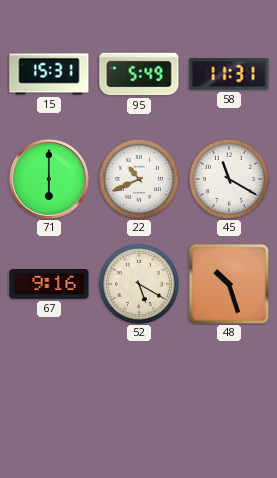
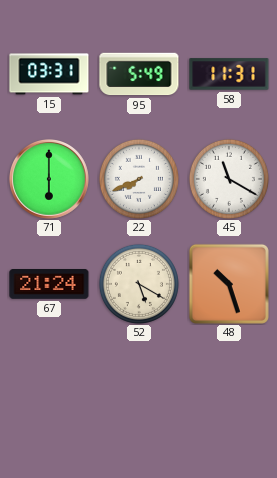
15: 15:31 -> 03:31
22: 10:41 -> 7:41
67: 9:16 -> 21:24
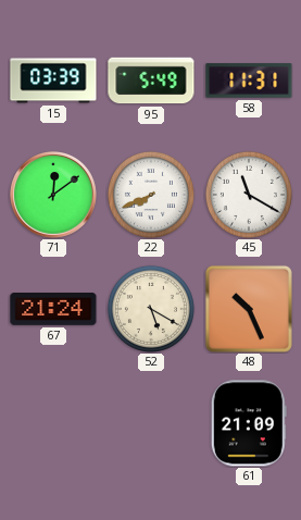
15: 03:31 -> 03:39
71: 6:00 -> 12:09
48: 10:27 -> 10:26
61: none -> 21:09
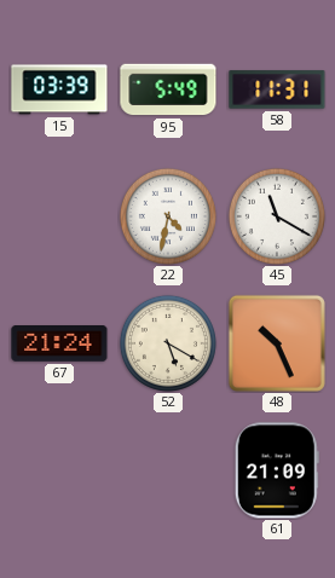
71: 12:09 -> none
22: 7:41 -> 4:32
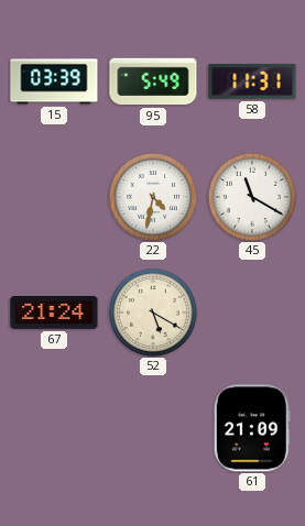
48: 10:26 -> none
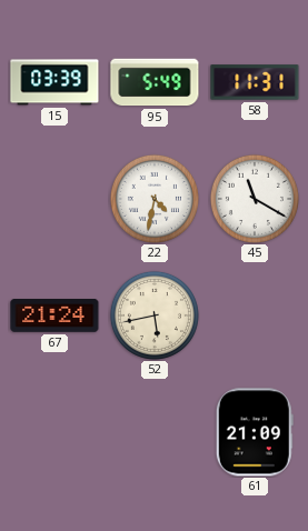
52: 5:20 -> 5:43
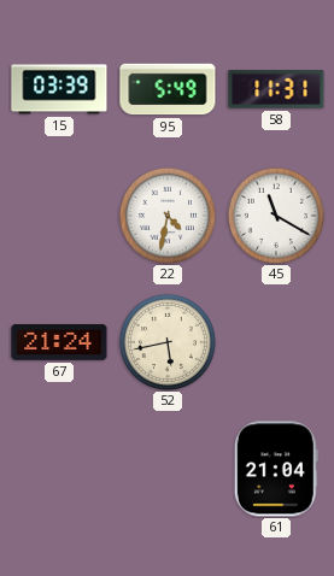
61: 21:09 -> 21:04
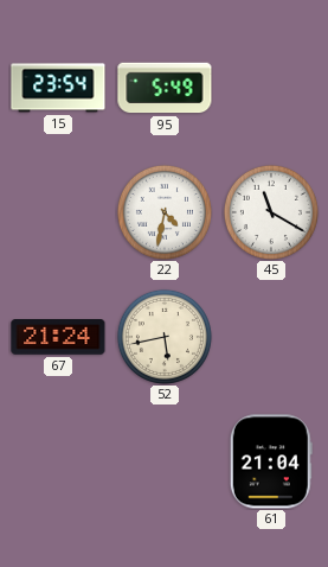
15: 03:39 -> 23:54
58: 11:31 -> none
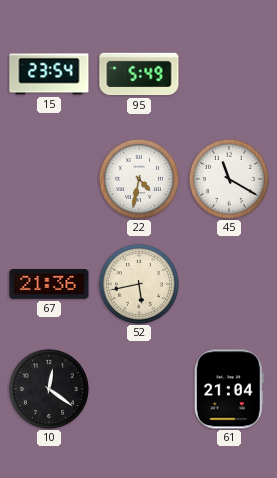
67: 21:24 -> 21:36
10: none -> 12:21
